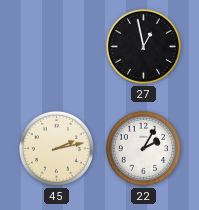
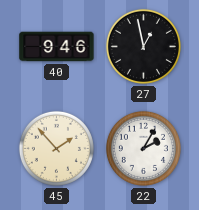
40: none -> 9:46
45: 2:13 -> 1:53
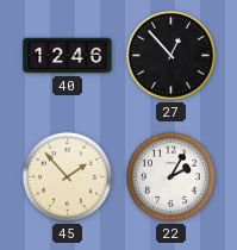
40: 9:46 -> 12:46
27: 12:58 -> 12:53
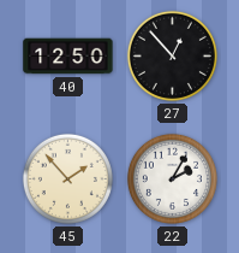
40: 12:46 -> 12:50
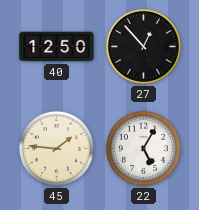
45: 1:53 -> 1:46
22: 2:05 -> 5:05
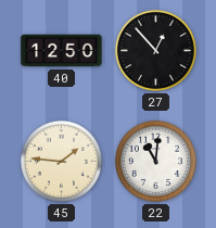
22: 5:05 -> 11:01
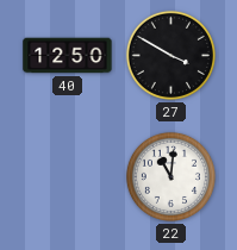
27: 12:53 -> 3:50
45: 1:46 -> none
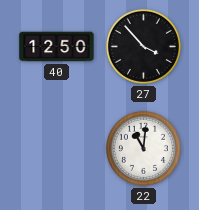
27: 3:50 -> 3:53
